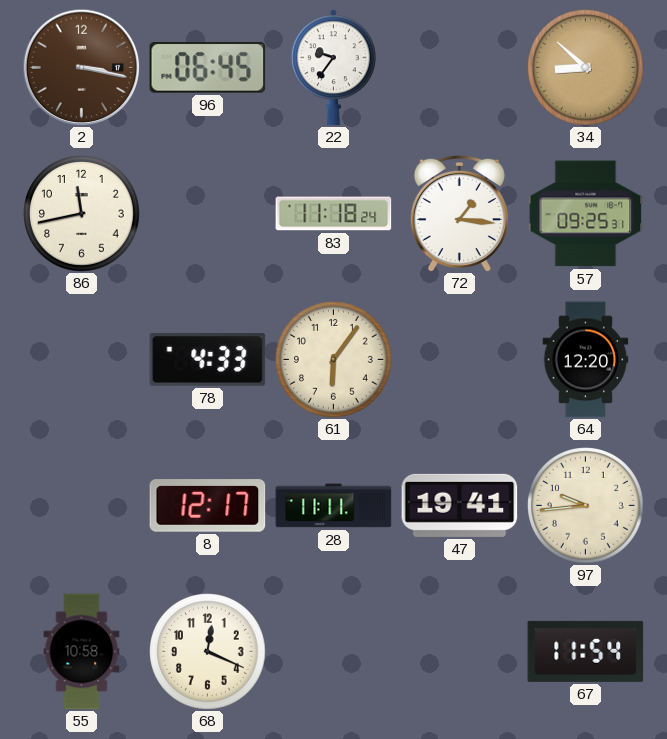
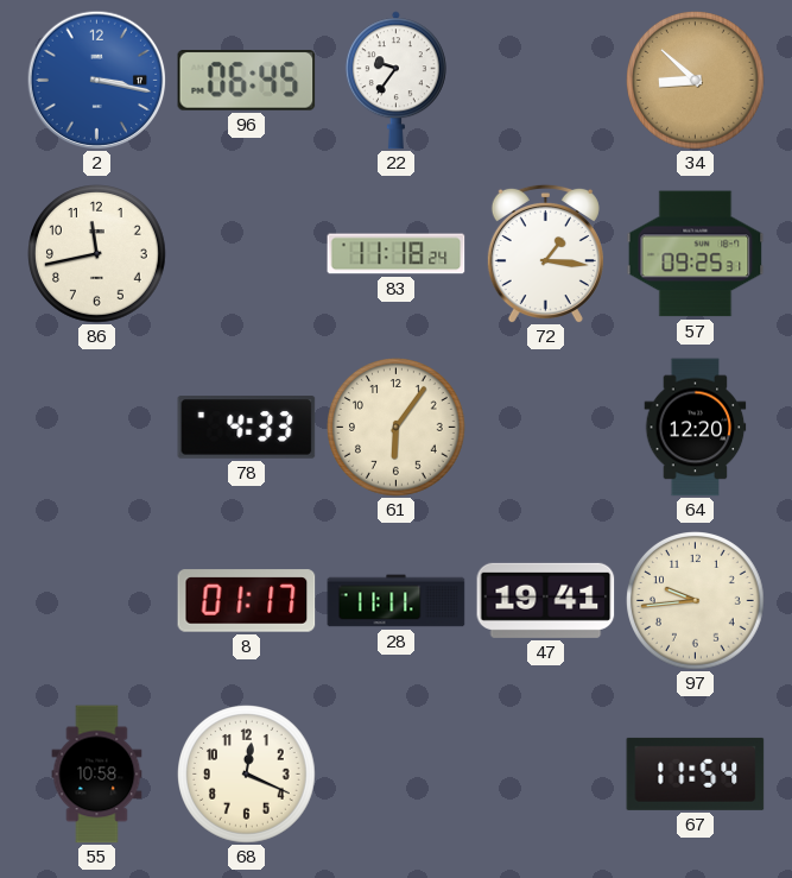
2 dial: brown -> blue
8: 12:17 -> 01:17
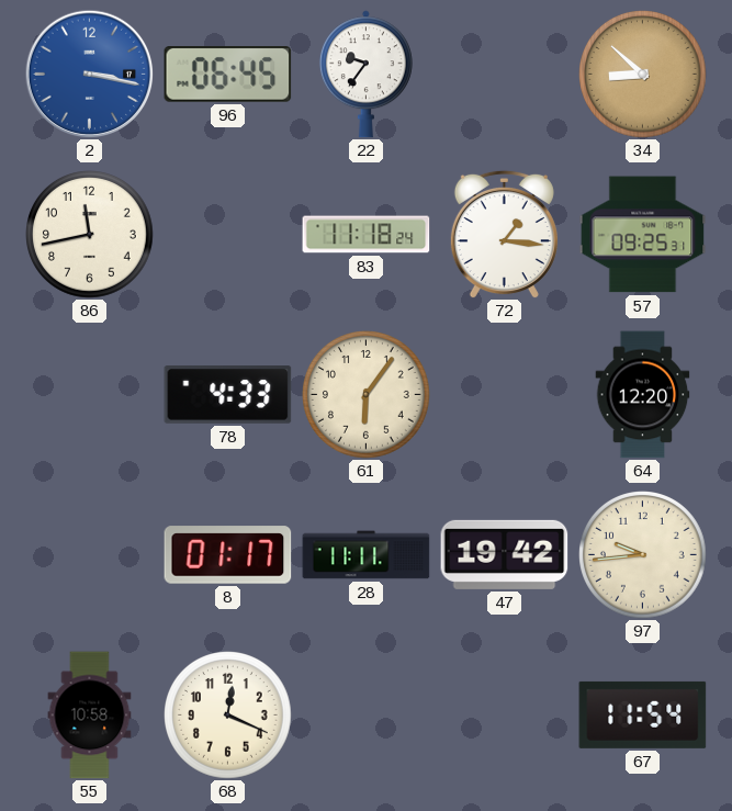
47: 19:41 -> 19:42
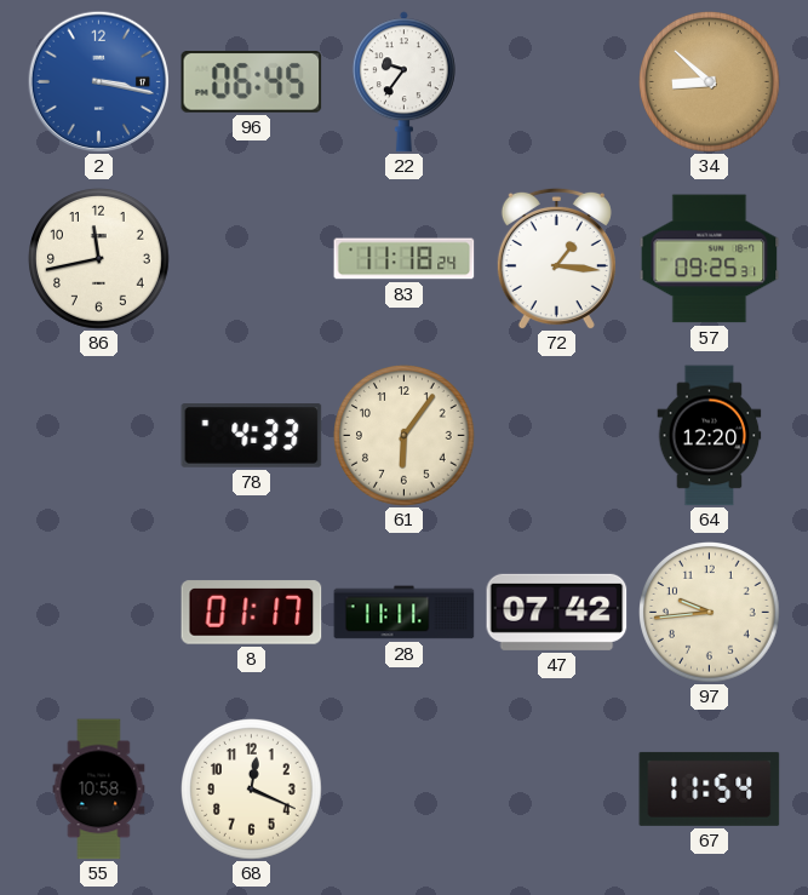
47: 19:42 -> 07:42
